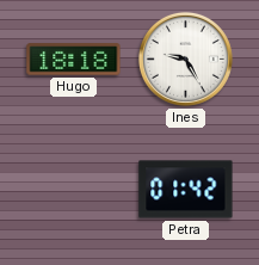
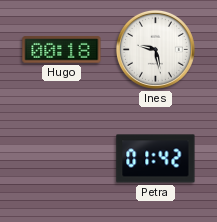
Hugo: 18:18 -> 00:18
Ines: 9:25 -> 9:28
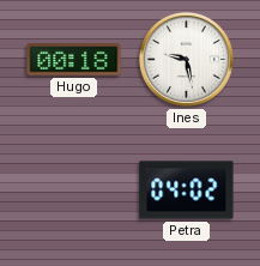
Petra: 01:42 -> 04:02
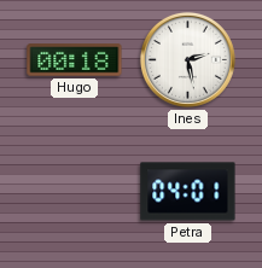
Ines: 9:28 -> 2:28
Petra: 04:02 -> 04:01
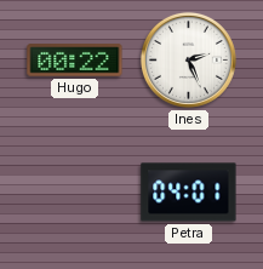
Hugo: 00:18 -> 00:22
Ines: 2:28 -> 2:26
